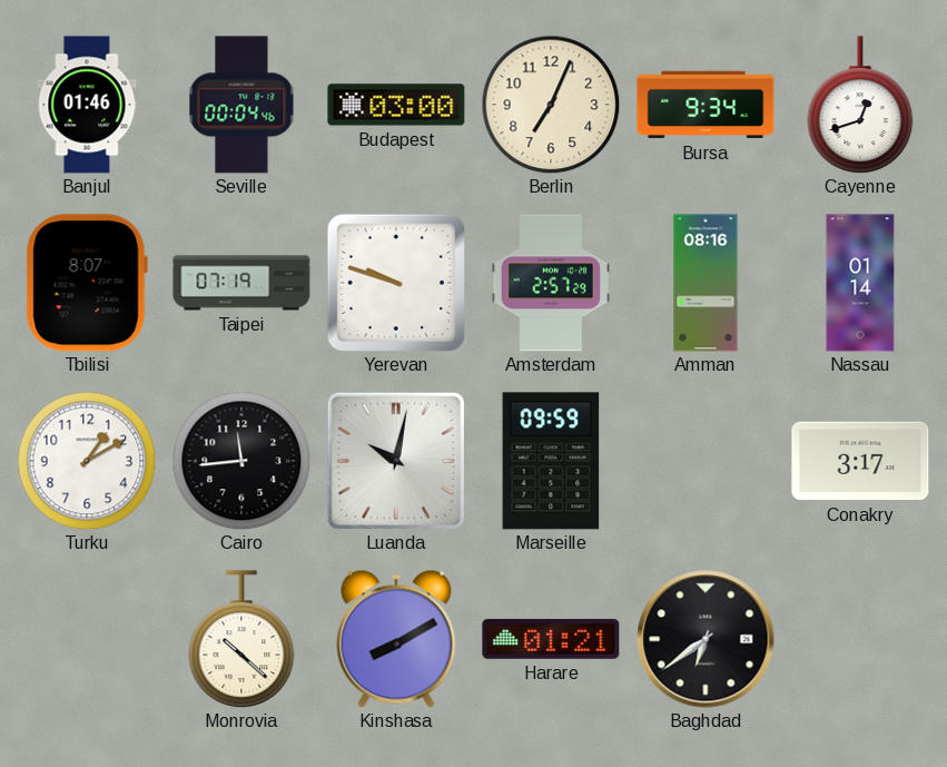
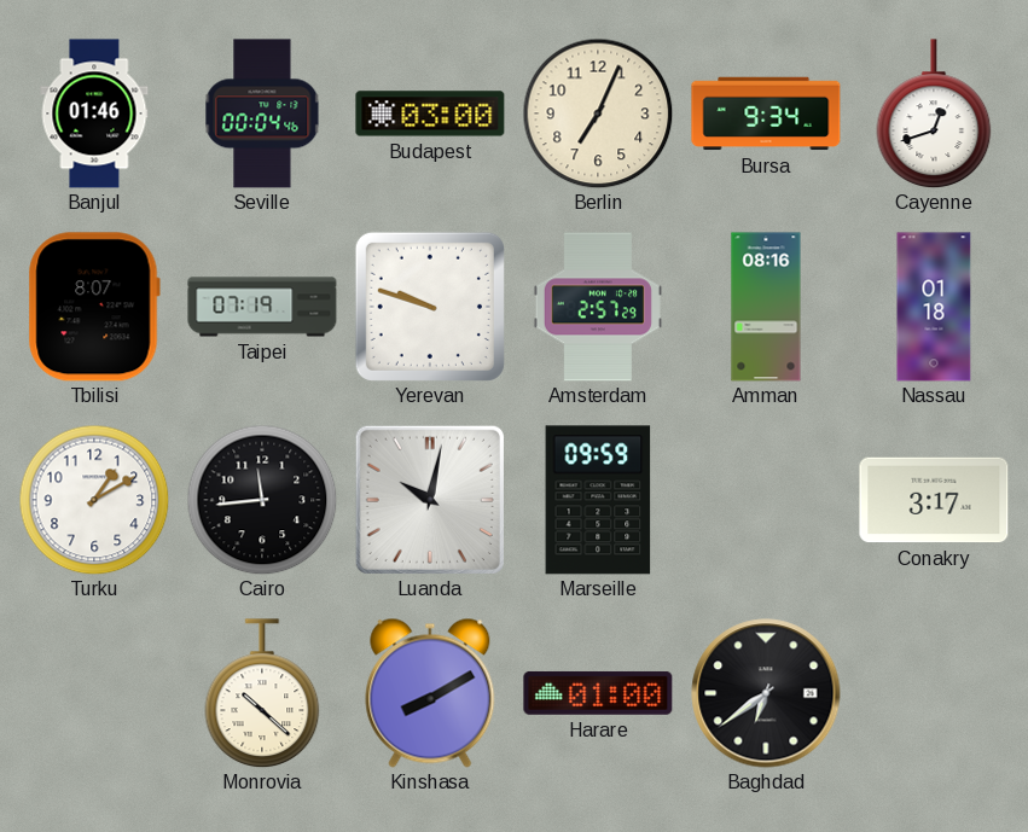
Nassau: 01:14 -> 01:18
Harare: 01:21 -> 01:00
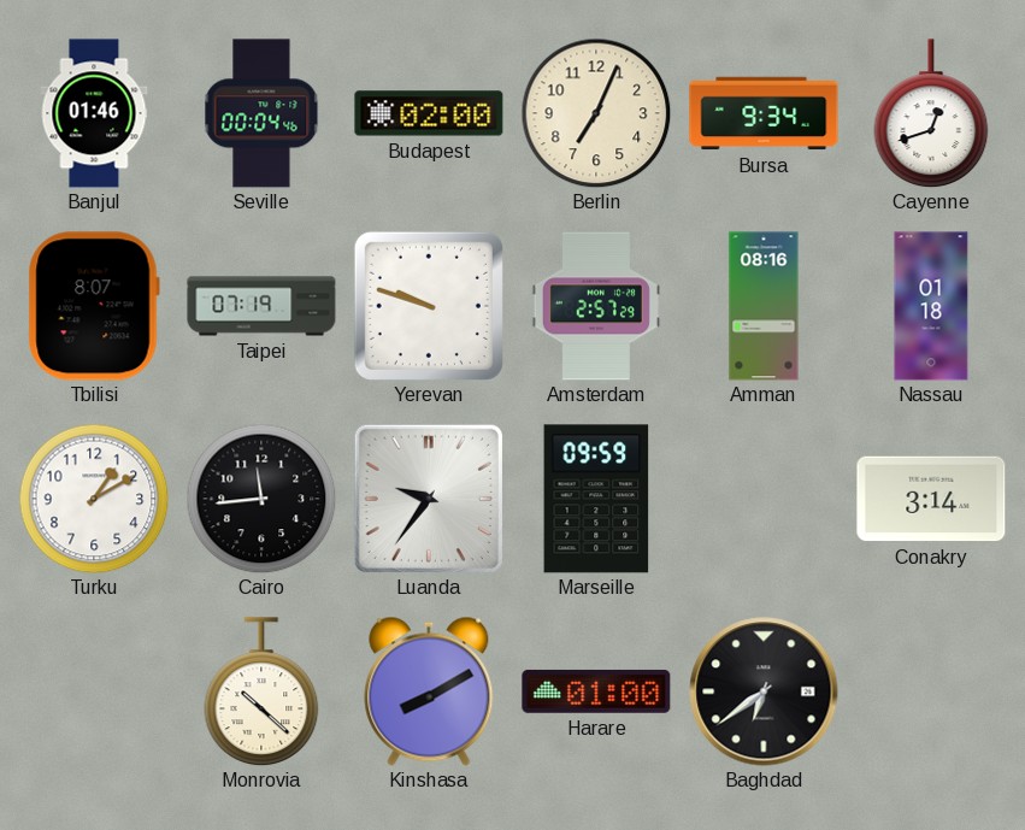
Budapest: 03:00 -> 02:00
Luanda: 10:02 -> 9:36
Conakry: 3:17 -> 3:14
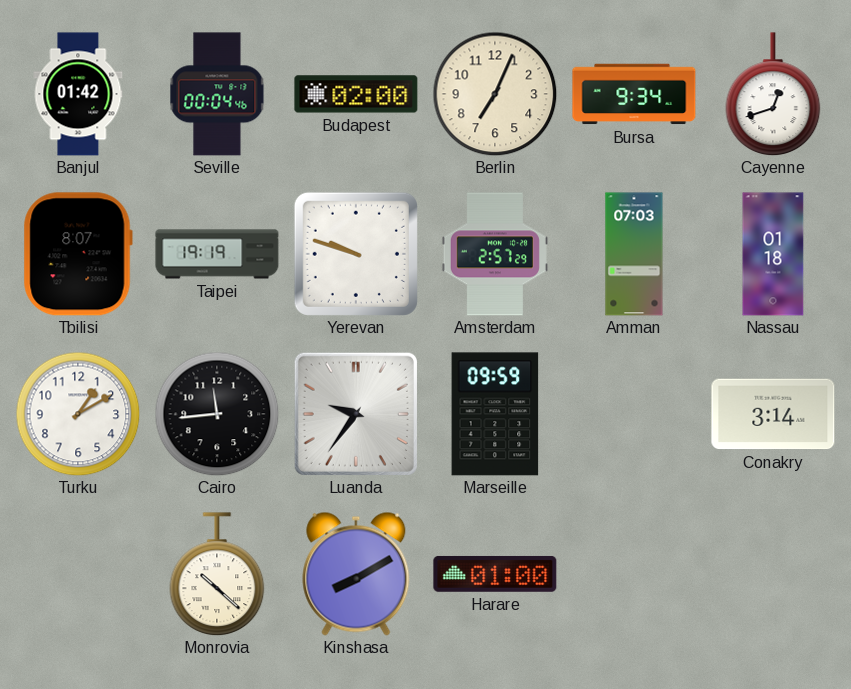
Banjul: 01:46 -> 01:42
Taipei: 07:19 -> 19:19
Amman: 08:16 -> 07:03
Baghdad: 6:39 -> none
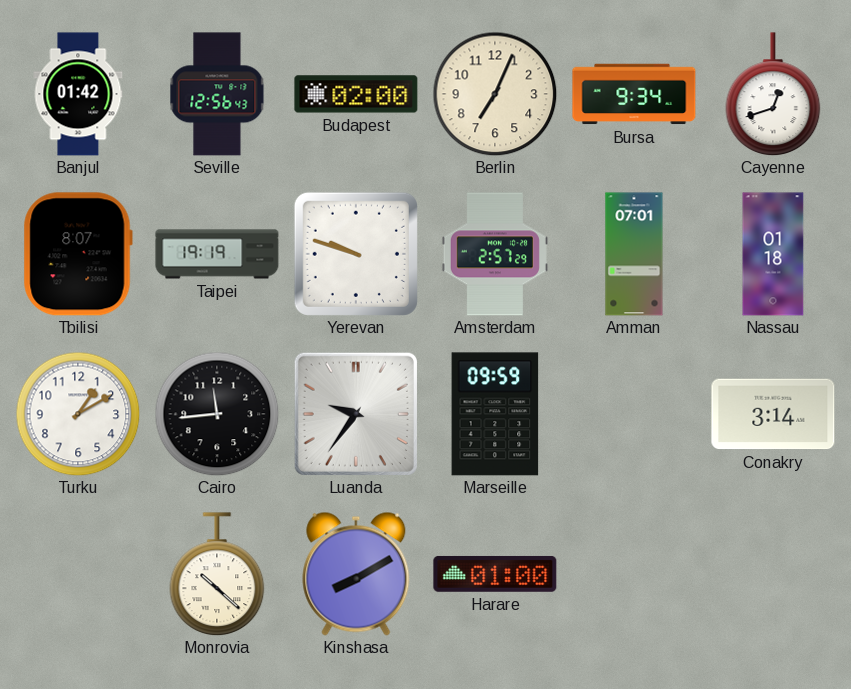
Seville: 00:04 -> 12:56
Amman: 07:03 -> 07:01
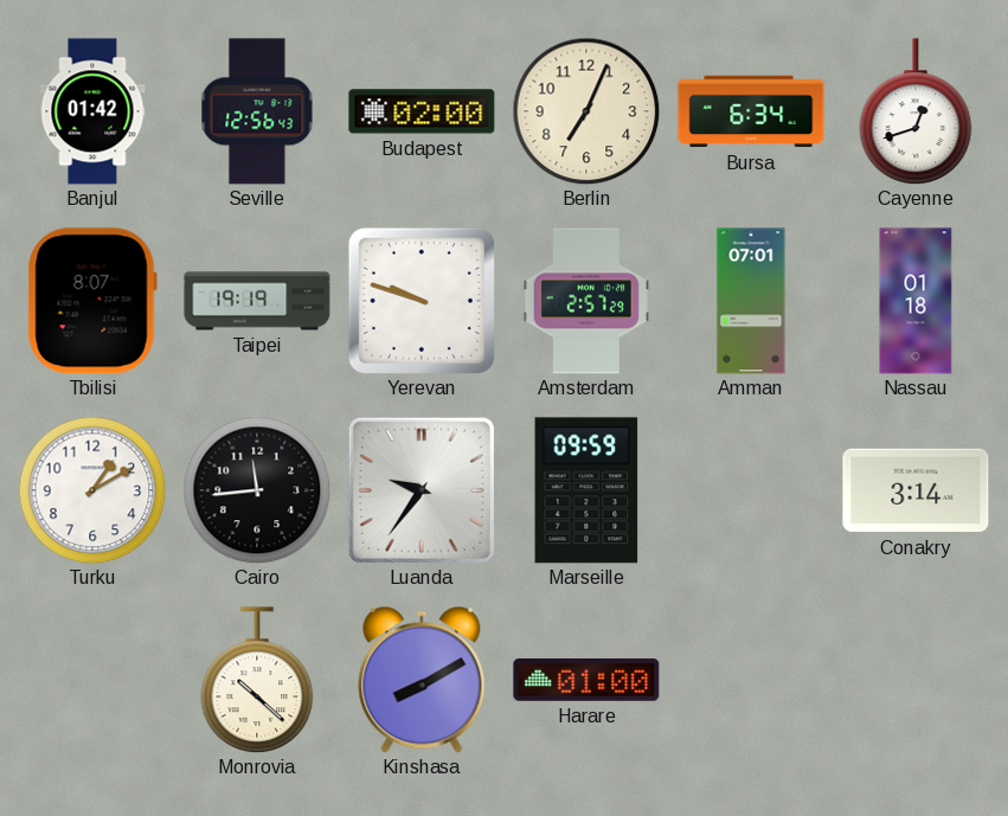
Bursa: 9:34 -> 6:34
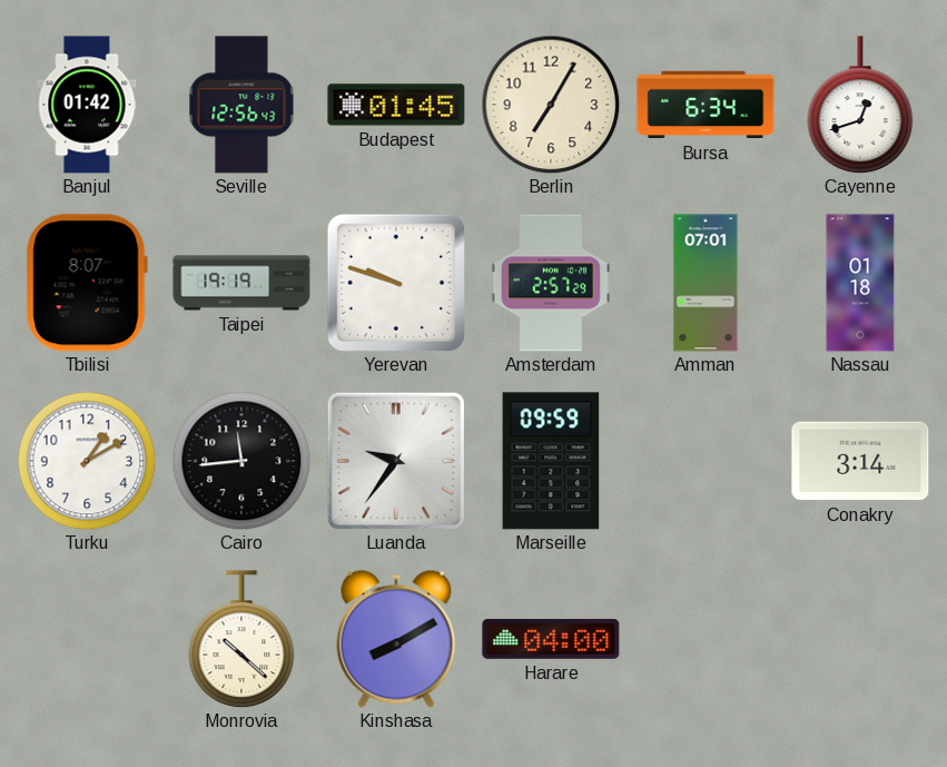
Budapest: 02:00 -> 01:45
Berlin: 7:04 -> 7:05
Harare: 01:00 -> 04:00
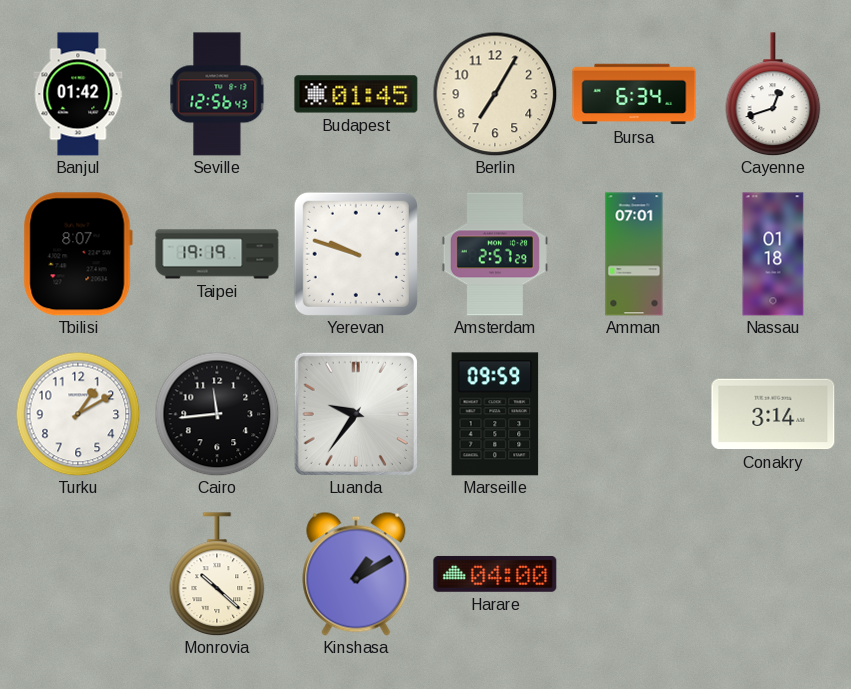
Kinshasa: 8:10 -> 1:10
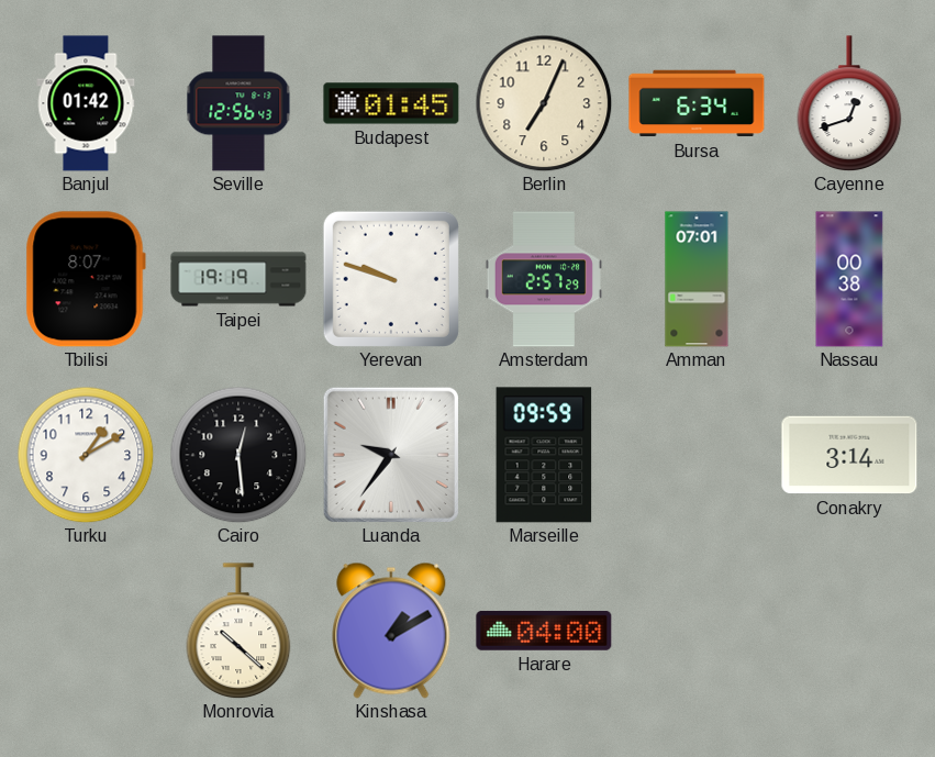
Berlin: 7:05 -> 7:04
Nassau: 01:18 -> 00:38
Cairo: 11:44 -> 12:29
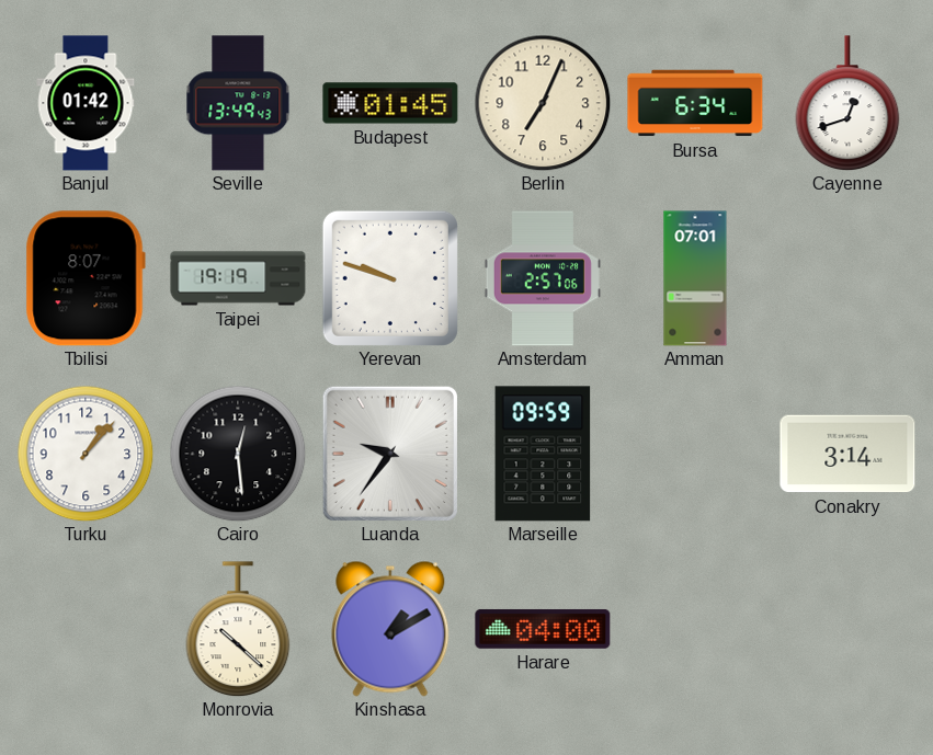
Seville: 12:56 -> 13:49
Amsterdam: 2:57:29 -> 2:57:06
Nassau: 00:38 -> none
Turku: 1:10 -> 1:07
